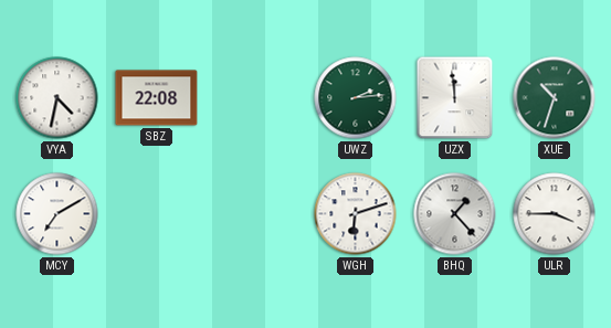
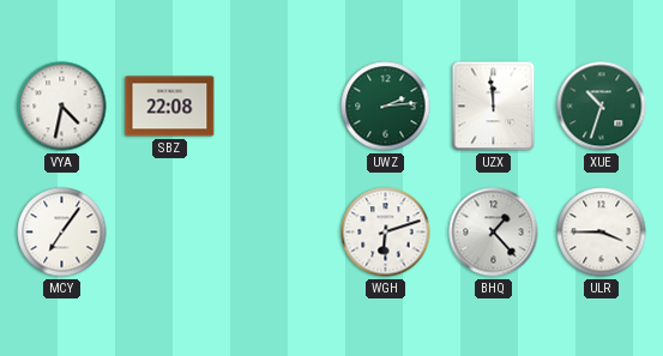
MCY: 7:10 -> 7:06
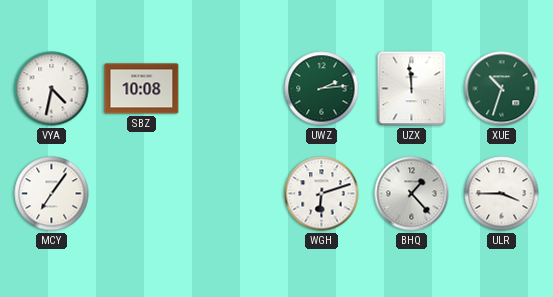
SBZ: 22:08 -> 10:08
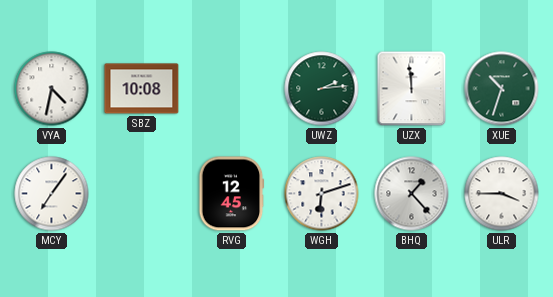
RVG: none -> 12:45
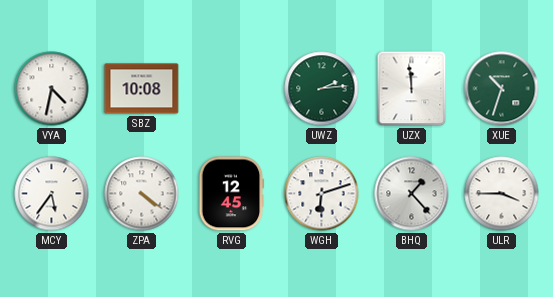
MCY: 7:06 -> 5:36
ZPA: none -> 4:21
